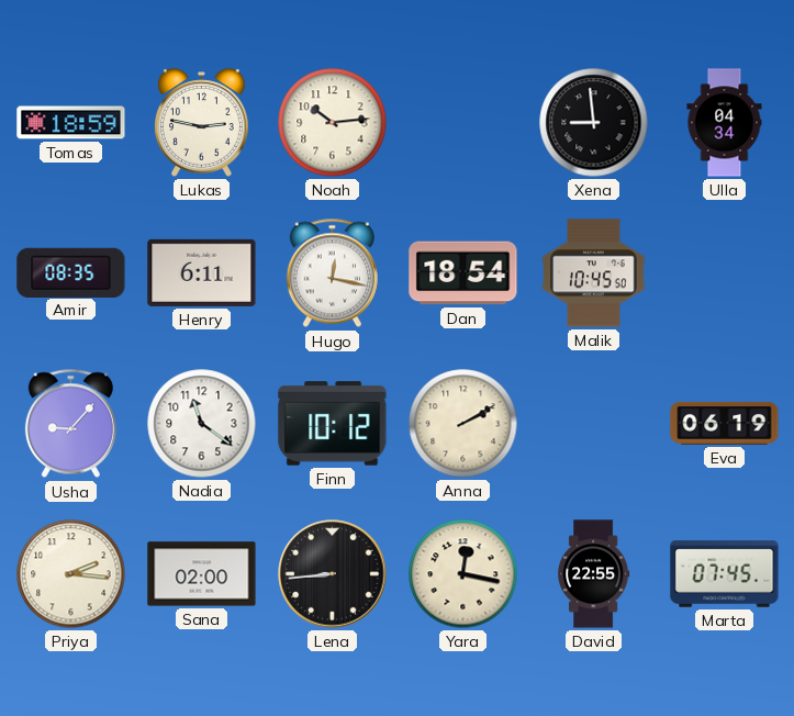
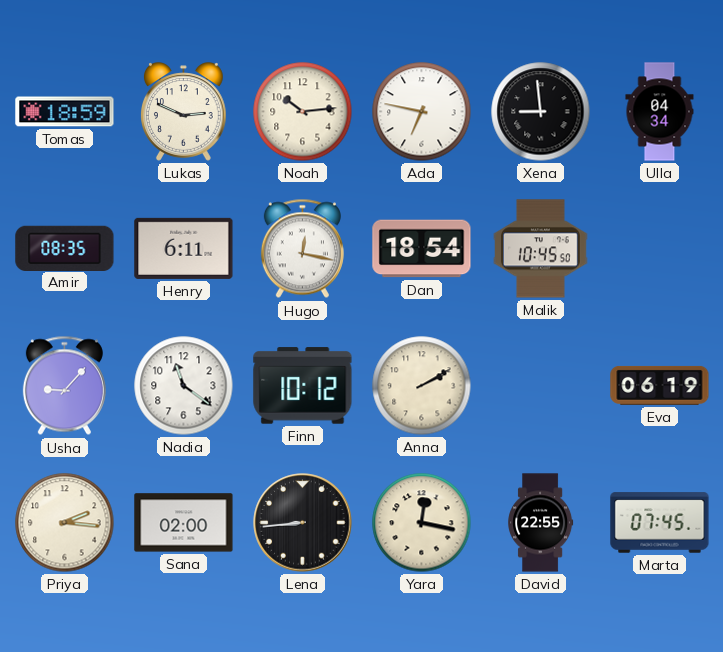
Lukas: 2:47 -> 2:49
Ada: none -> 6:47
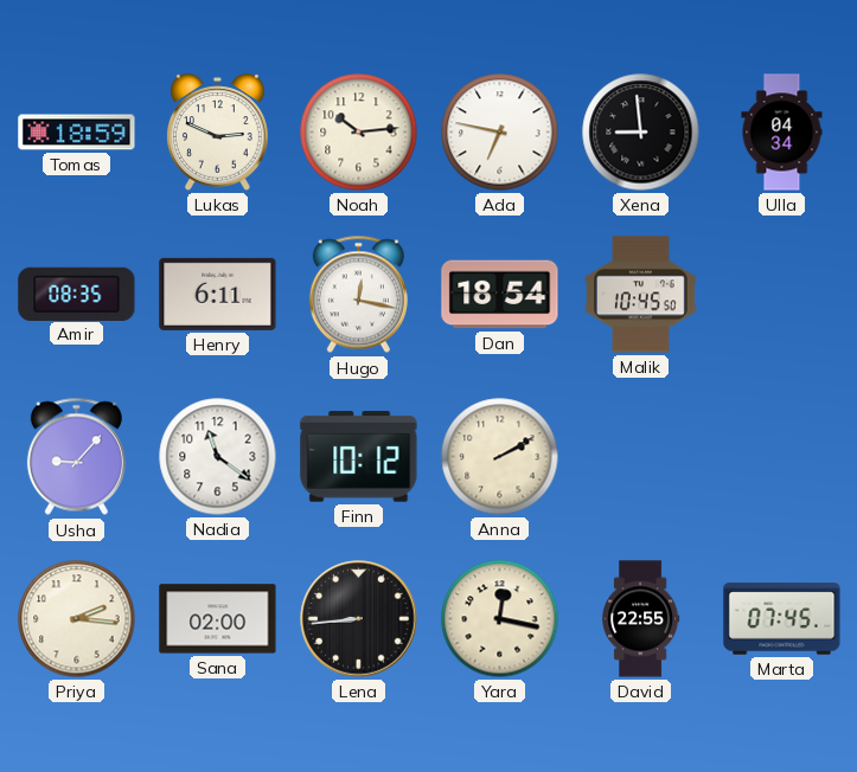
Eva: 06:19 -> none
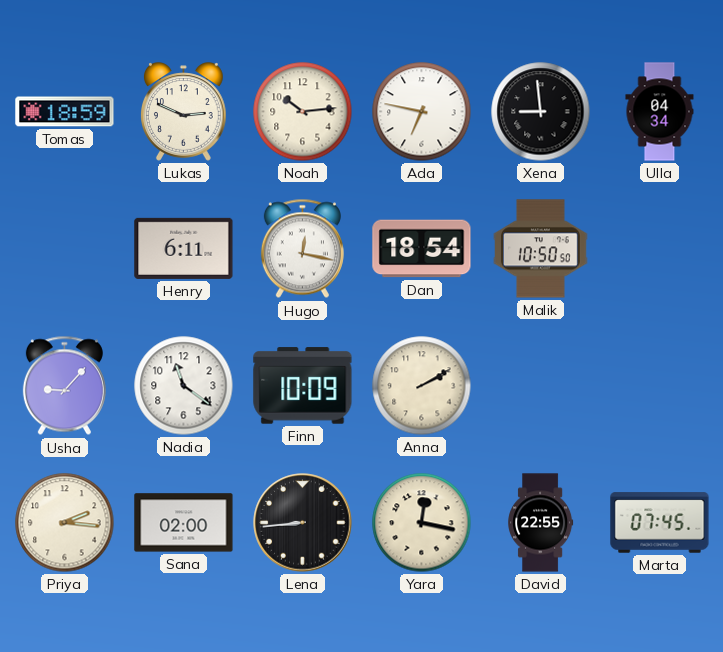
Amir: 08:35 -> none
Malik: 10:45 -> 10:50
Finn: 10:12 -> 10:09
